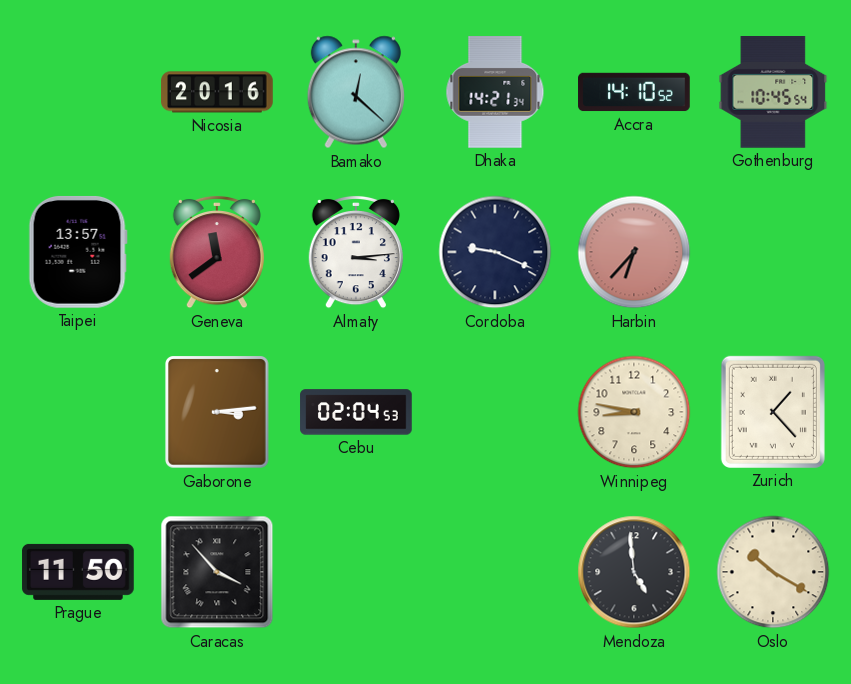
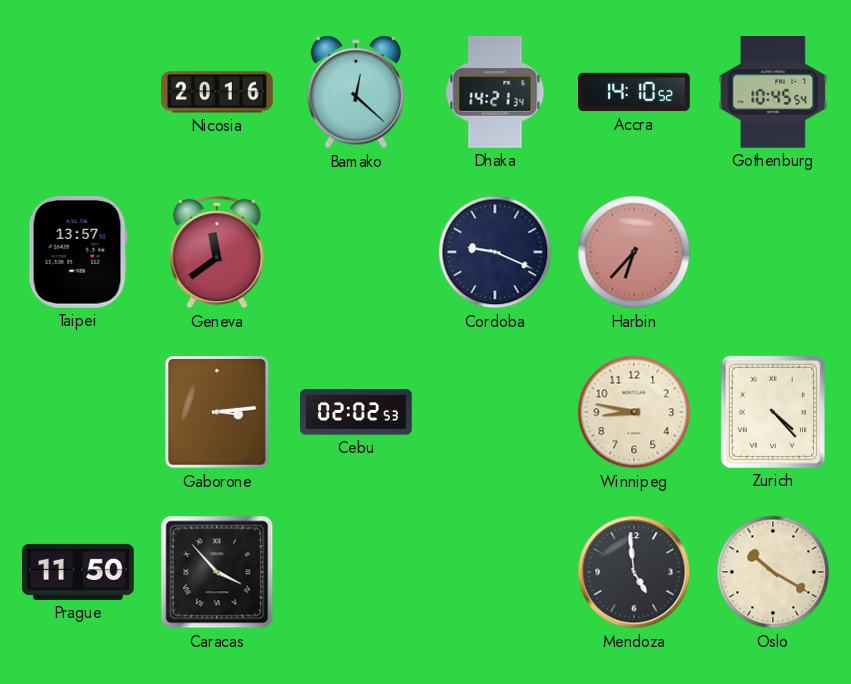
Almaty: 3:14 -> none
Cebu: 02:04 -> 02:02
Zurich: 1:23 -> 4:23
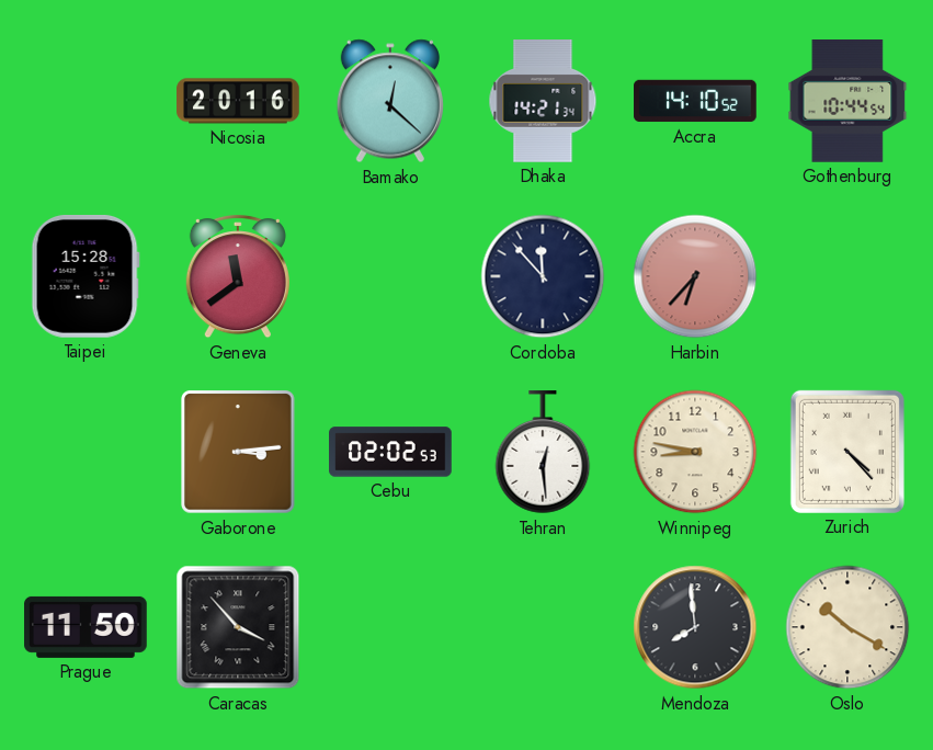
Gothenburg: 10:45 -> 10:44
Taipei: 13:57 -> 15:28
Cordoba: 9:19 -> 11:53
Tehran: none -> 12:29
Mendoza: 4:59 -> 7:59
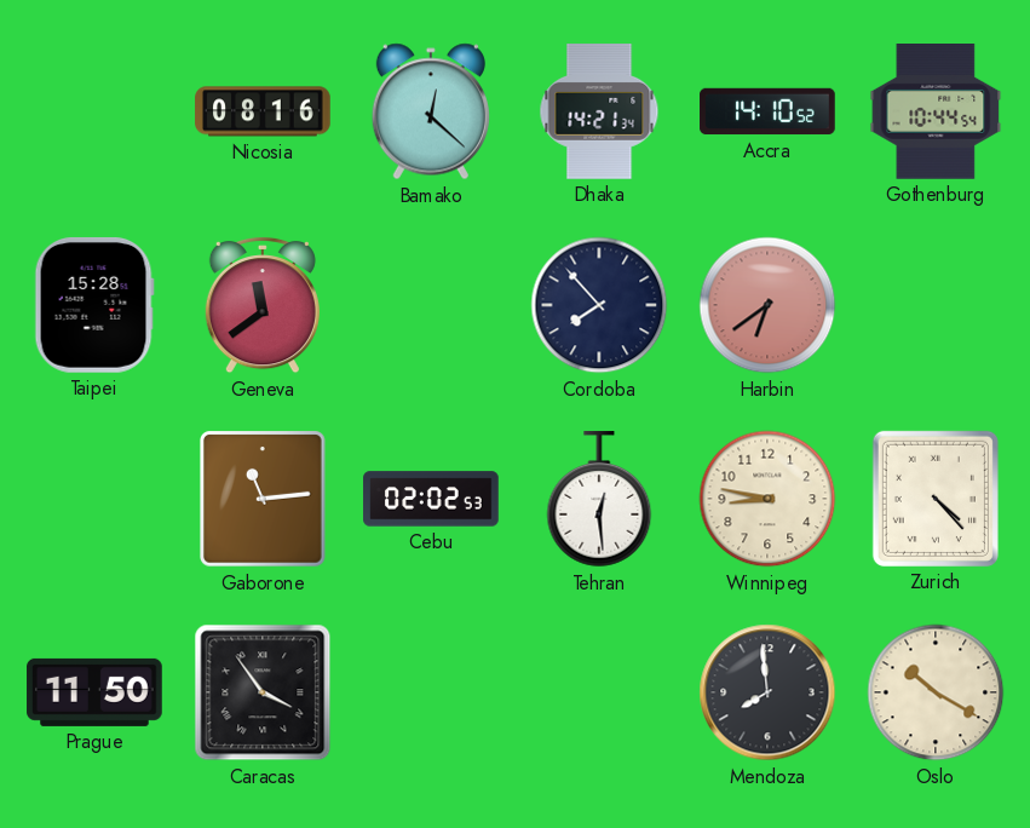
Nicosia: 20:16 -> 08:16
Cordoba: 11:53 -> 7:53
Harbin: 6:37 -> 6:39
Gaborone: 3:14 -> 11:14
Caracas: 3:53 -> 3:54
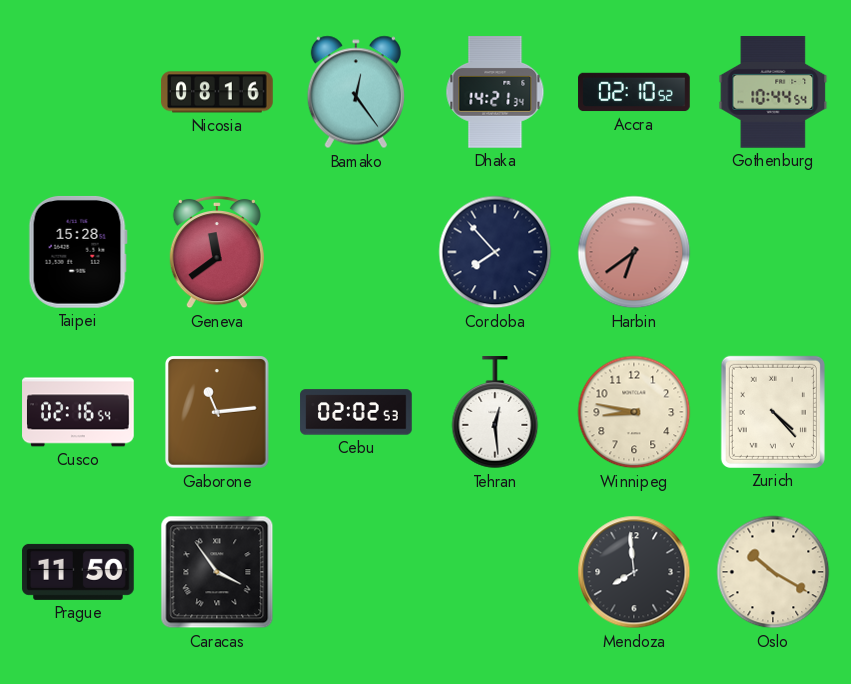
Bamako: 12:22 -> 12:24
Accra: 14:10 -> 02:10
Cusco: none -> 02:16
